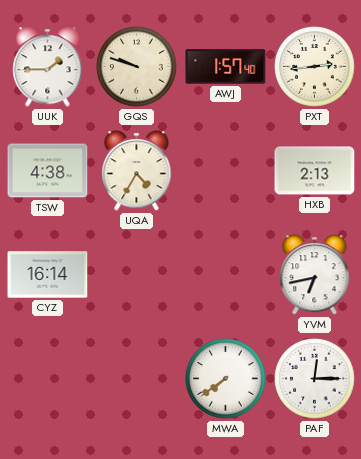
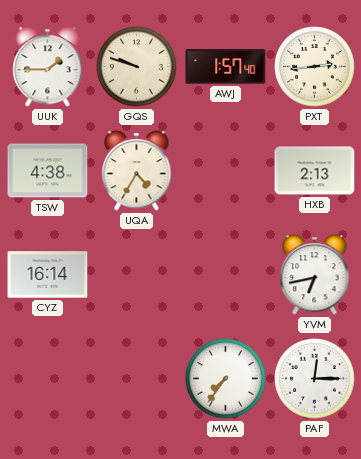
MWA: 7:39 -> 7:36
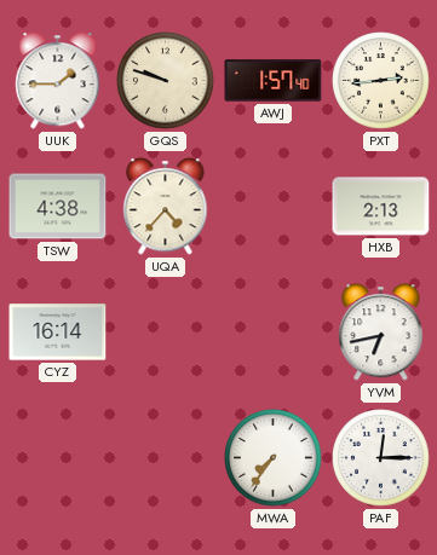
UQA: 4:35 -> 4:37
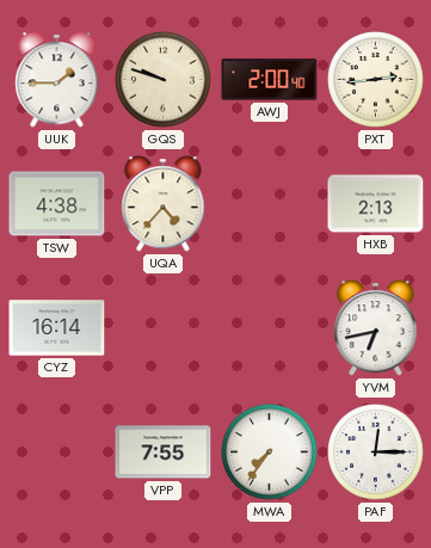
AWJ: 1:57 -> 2:00
VPP: none -> 7:55
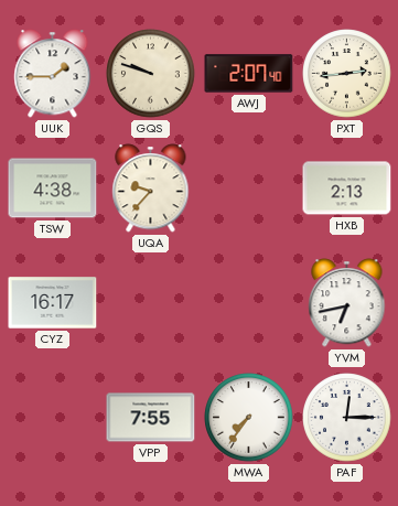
AWJ: 2:00 -> 2:07
UQA: 4:37 -> 9:37
CYZ: 16:14 -> 16:17
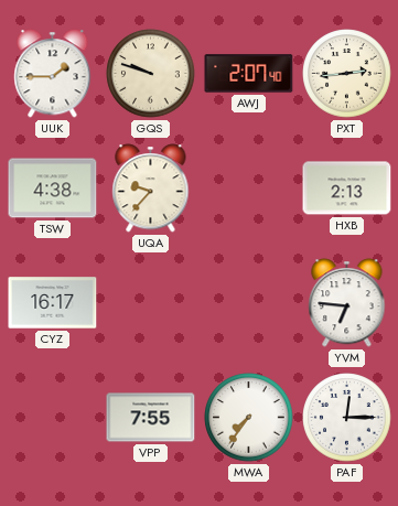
YVM: 6:43 -> 6:46
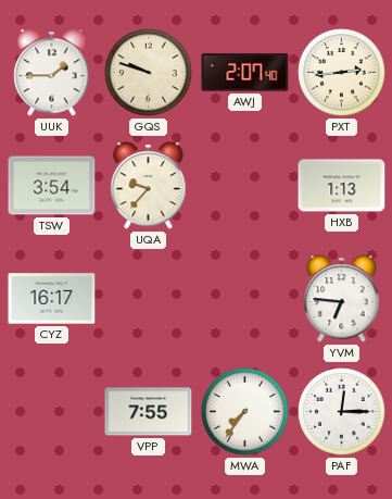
TSW: 4:38 -> 3:54
HXB: 2:13 -> 1:13
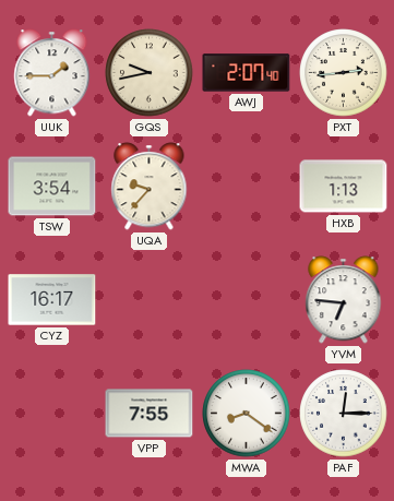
GQS: 9:48 -> 9:43
MWA: 7:36 -> 8:21
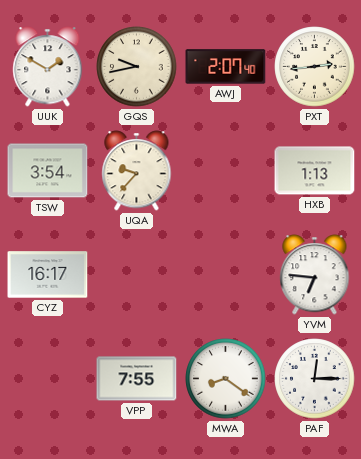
UUK: 1:45 -> 1:50
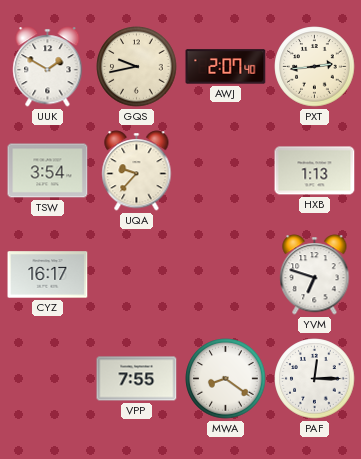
YVM: 6:46 -> 6:48
